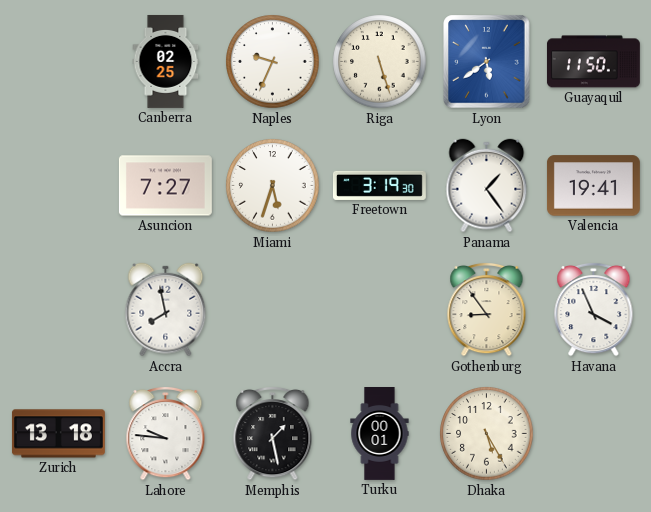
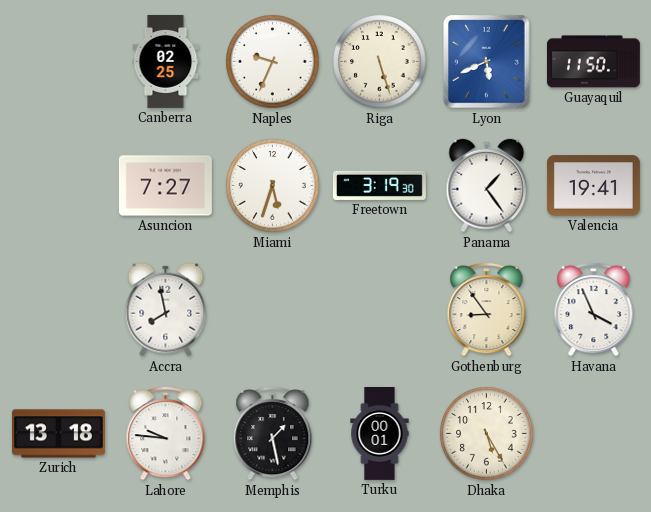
Lyon: 5:39 -> 5:41
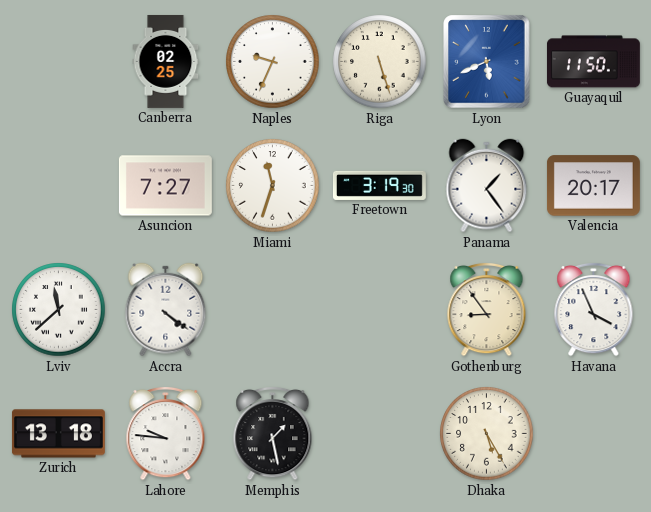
Miami: 5:33 -> 11:33
Valencia: 19:41 -> 20:17
Lviv: none -> 11:38
Accra: 7:58 -> 4:21
Turku: 00:01 -> none
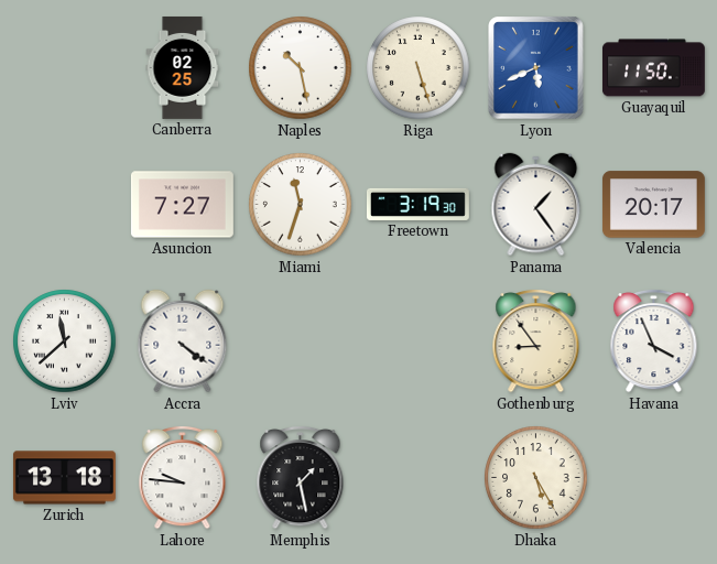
Naples: 9:34 -> 10:28
